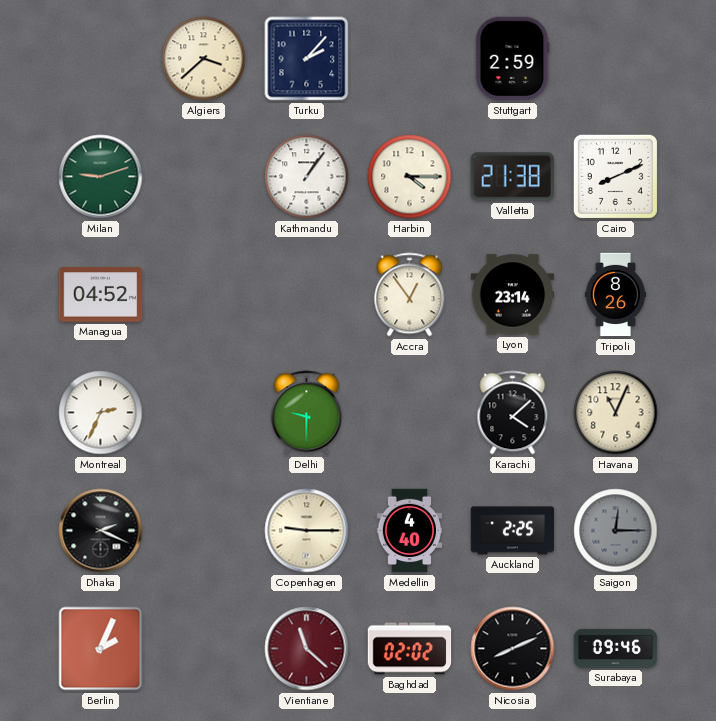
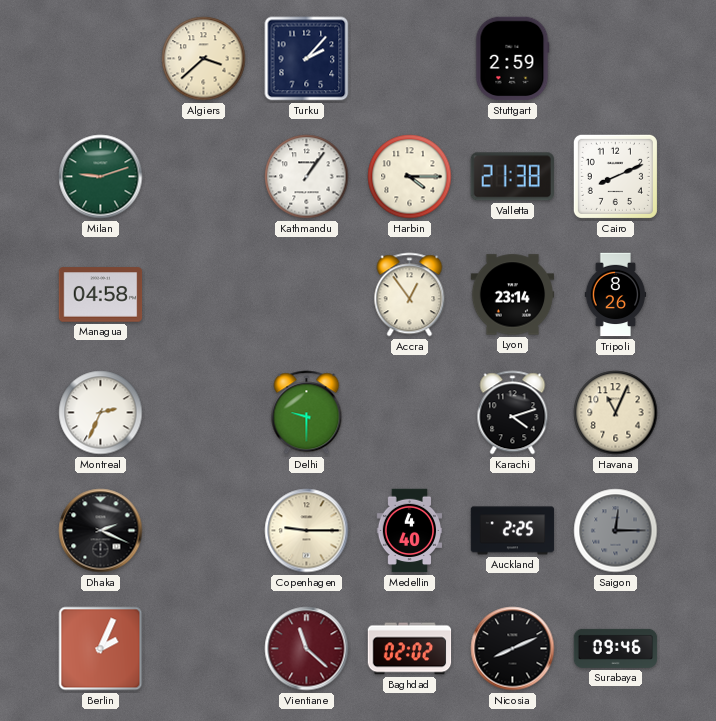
Managua: 04:52 -> 04:58
Karachi: 4:08 -> 4:12
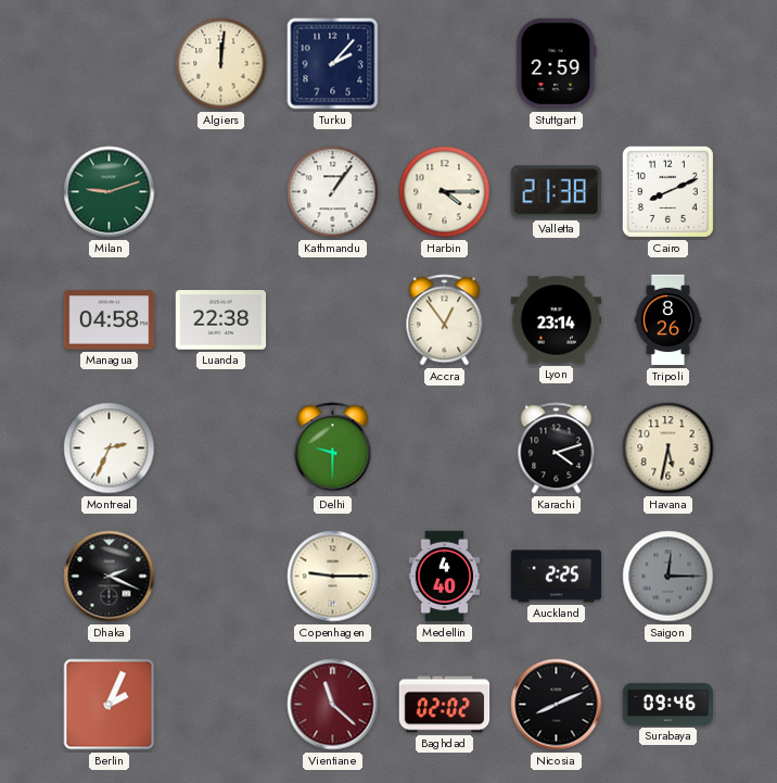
Algiers: 3:38 -> 12:01
Luanda: none -> 22:38
Havana: 11:04 -> 5:32
